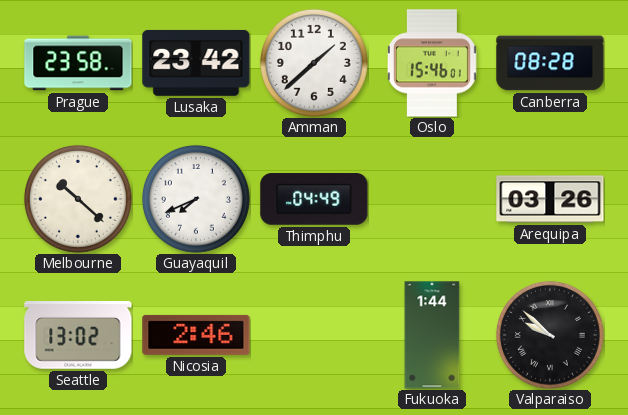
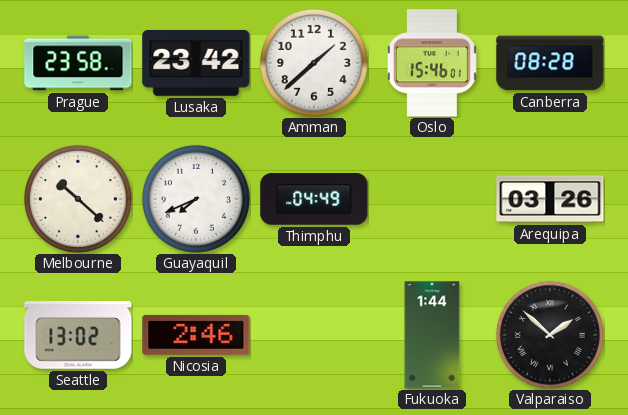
Valparaiso: 9:52 -> 1:52
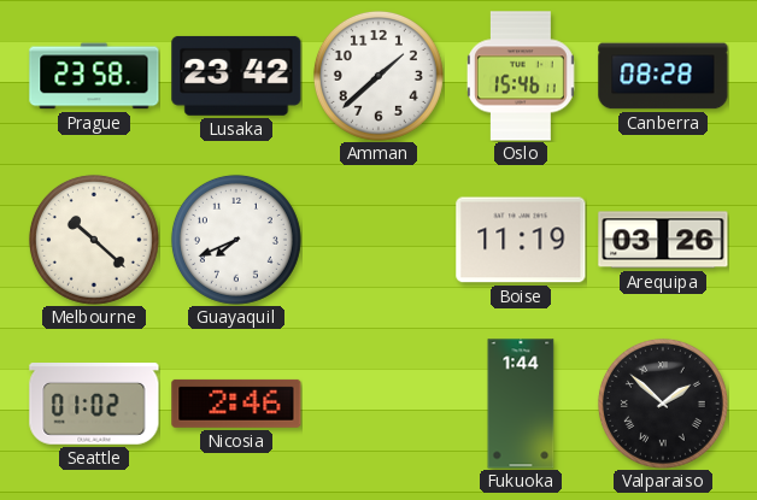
Oslo: 15:46:01 -> 15:46:11
Thimphu: 04:49 -> none
Boise: none -> 11:19
Seattle: 13:02 -> 01:02
